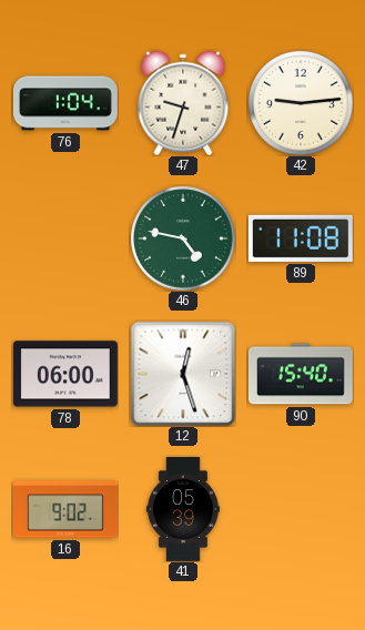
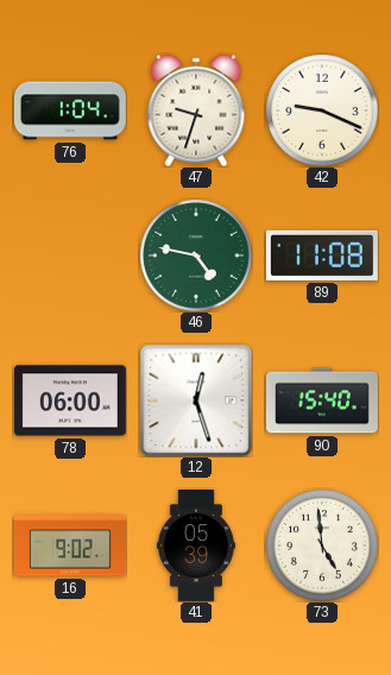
42: 9:14 -> 9:19
73: none -> 4:59
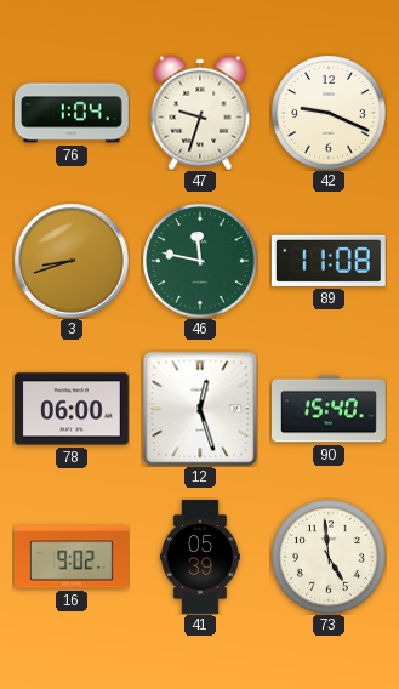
3: none -> 8:42
46: 4:47 -> 11:47
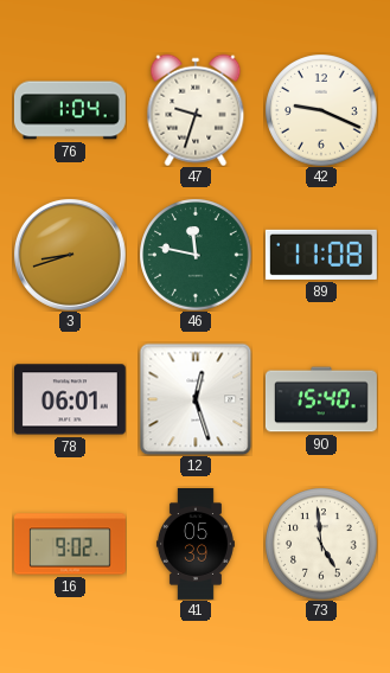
78: 06:00 -> 06:01
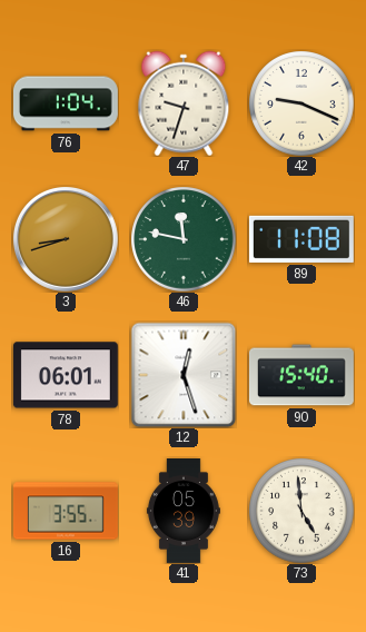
16: 9:02 -> 3:55
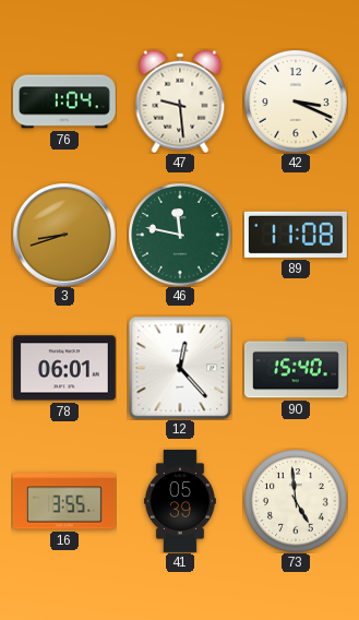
47: 9:33 -> 9:29
42: 9:19 -> 3:19
12: 12:27 -> 12:23
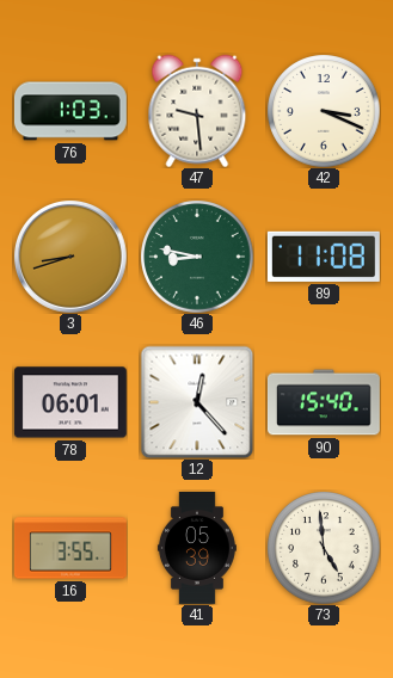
76: 1:04 -> 1:03
46: 11:47 -> 8:47
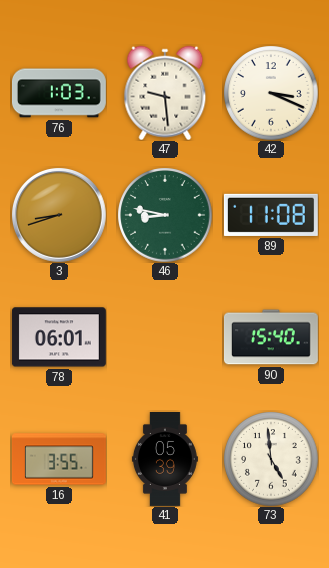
12: 12:23 -> none
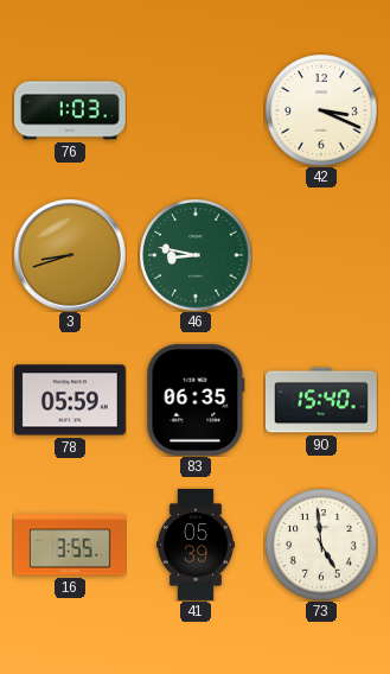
47: 9:29 -> none
89: 11:08 -> none
78: 06:01 -> 05:59
83: none -> 06:35
